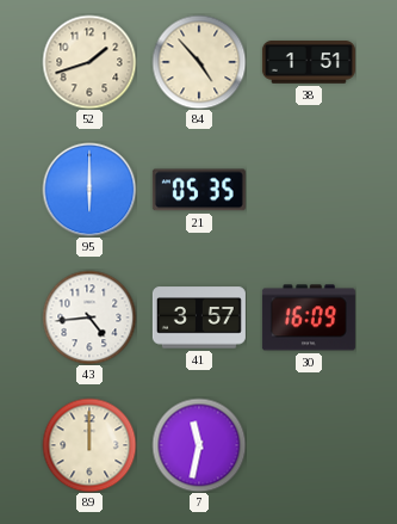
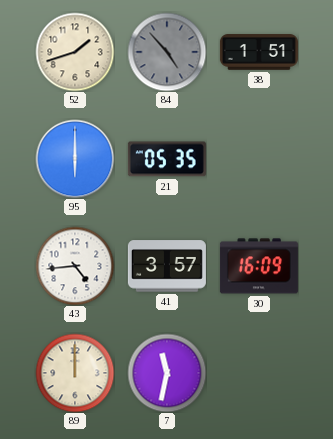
84 dial: cream -> grey
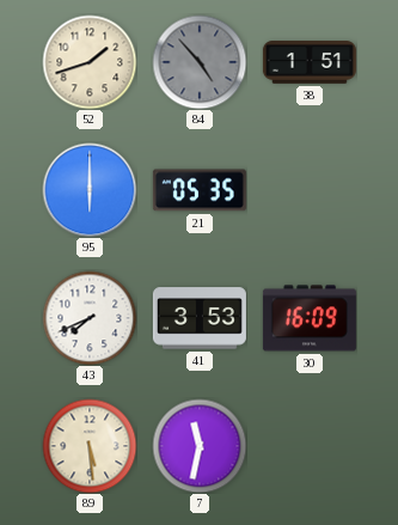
43: 4:44 -> 7:41
41: 3:57 -> 3:53
89: 12:00 -> 5:29
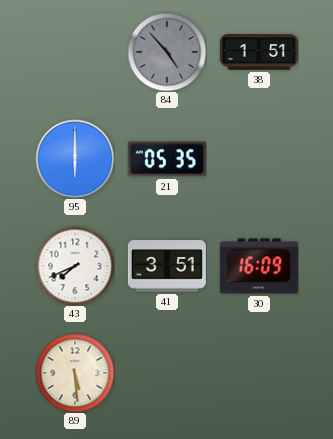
52: 1:42 -> none
41: 3:53 -> 3:51
7: 11:32 -> none
